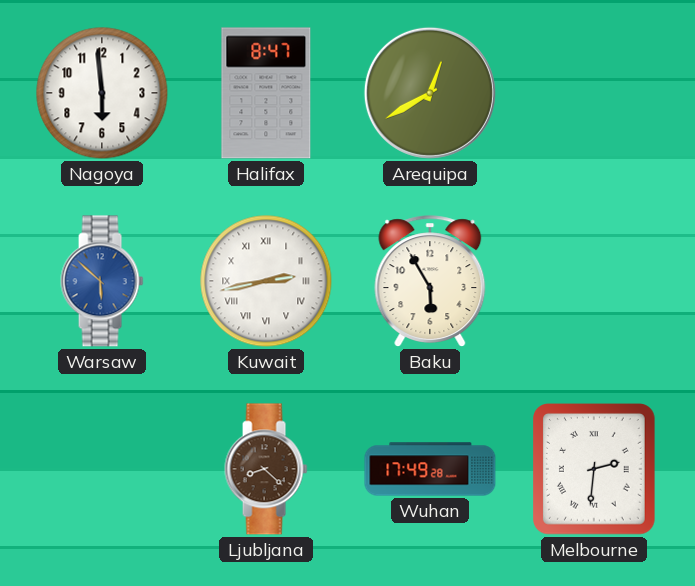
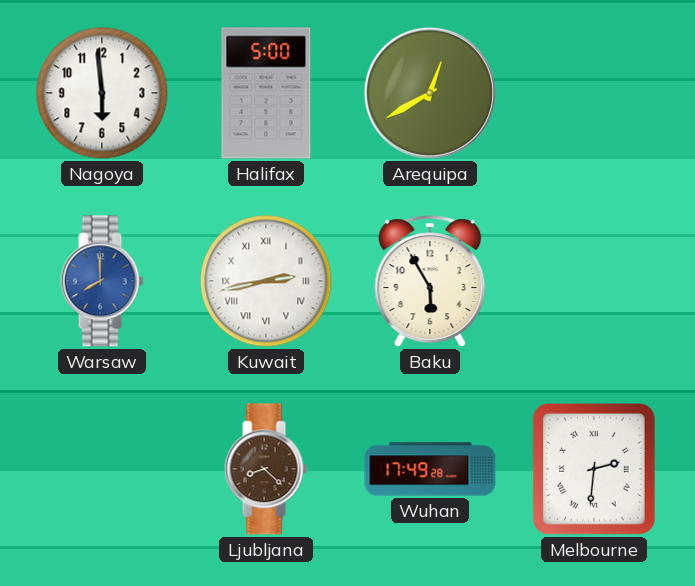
Halifax: 8:47 -> 5:00
Warsaw: 5:52 -> 8:00
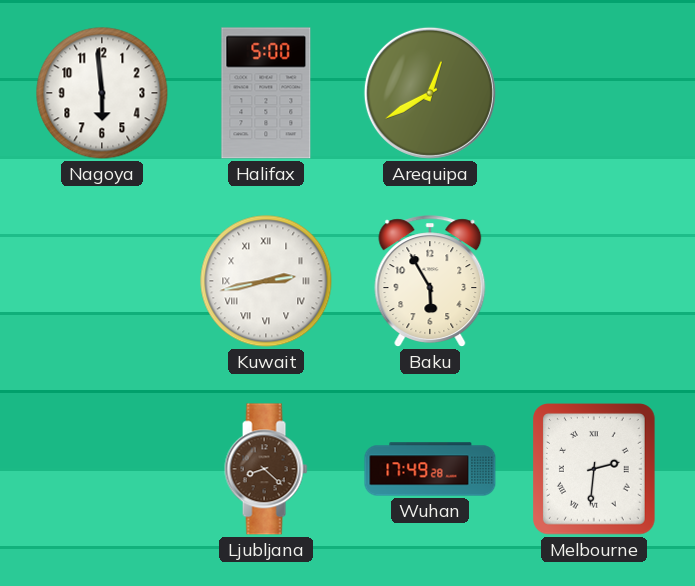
Warsaw: 8:00 -> none
